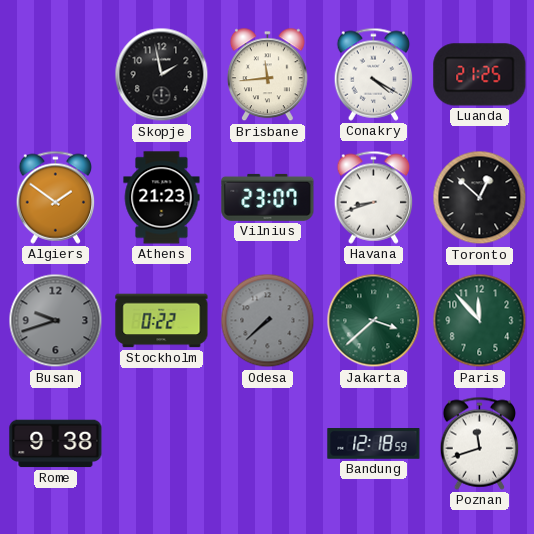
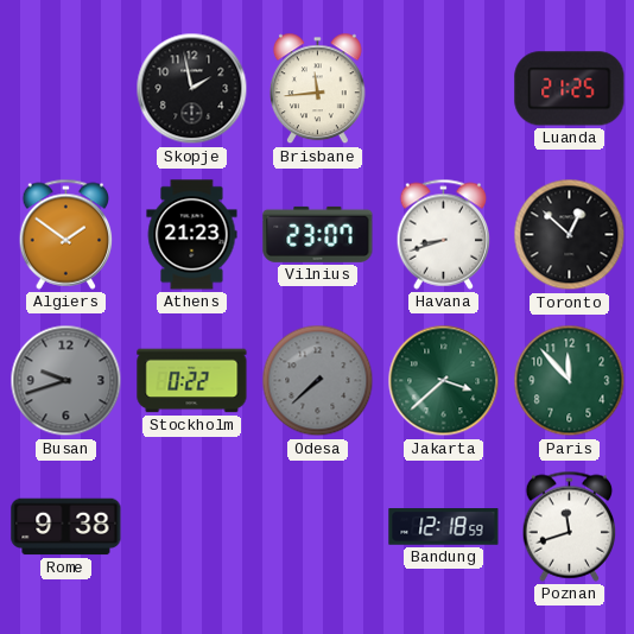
Conakry: 4:20 -> none
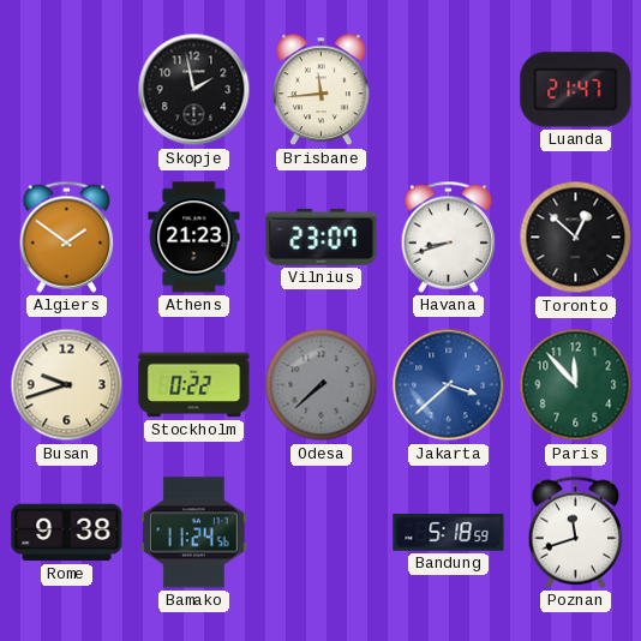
Luanda: 21:25 -> 21:47
Busan dial: grey -> cream
Jakarta dial: green -> blue
Bamako: none -> 11:24
Bandung: 12:18 -> 5:18
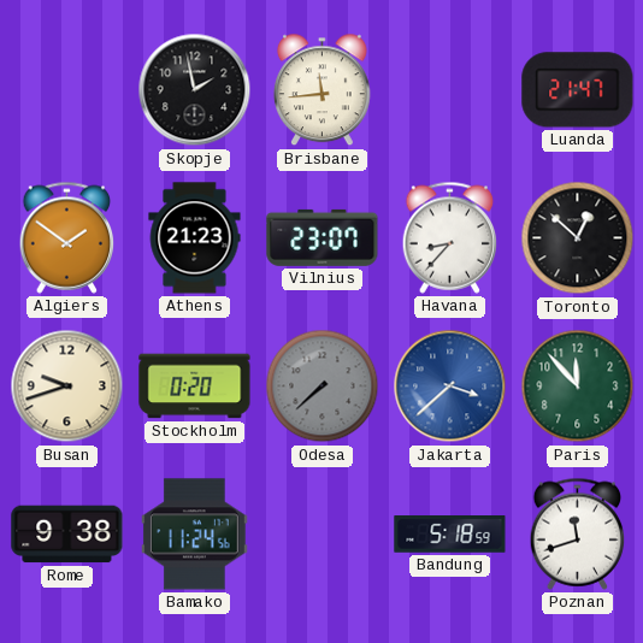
Havana: 8:42 -> 8:37
Stockholm: 0:22 -> 0:20
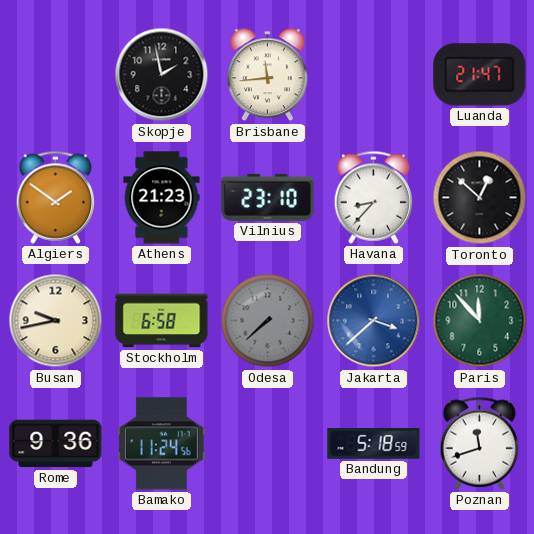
Vilnius: 23:07 -> 23:10
Busan: 9:42 -> 9:43
Stockholm: 0:20 -> 6:58
Rome: 9:38 -> 9:36
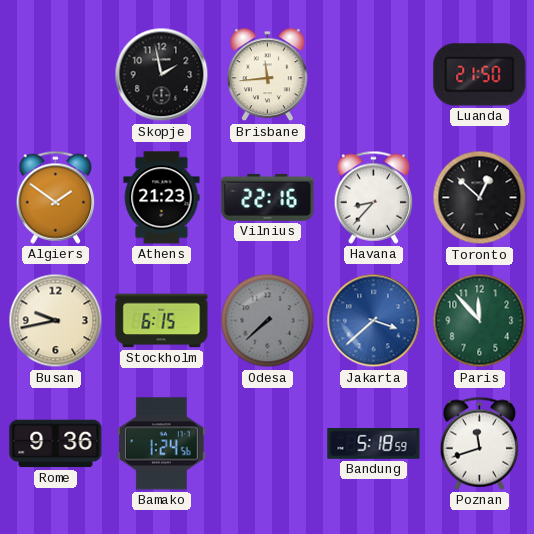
Luanda: 21:47 -> 21:50
Vilnius: 23:10 -> 22:16
Stockholm: 6:58 -> 6:15
Bamako: 11:24 -> 1:24
